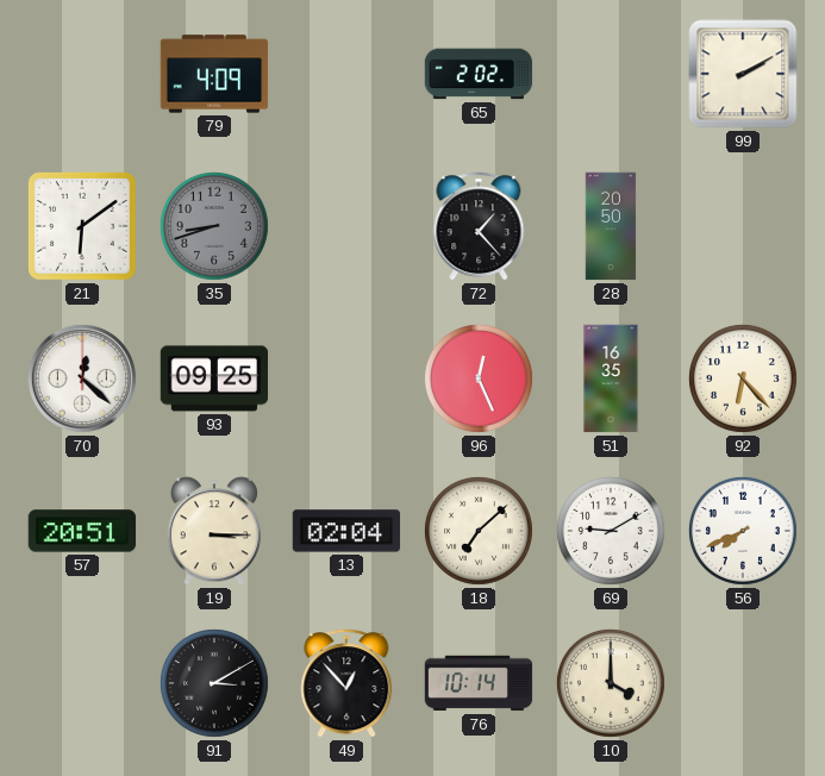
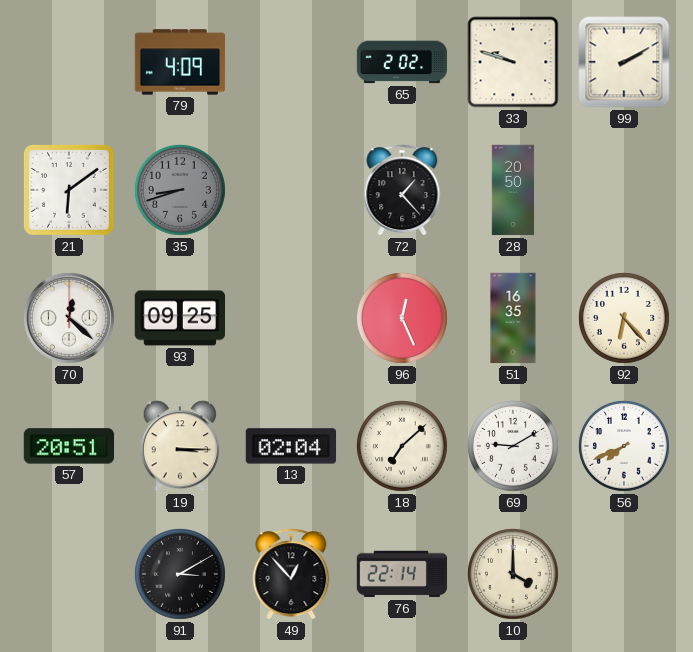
33: none -> 9:48
76: 10:14 -> 22:14
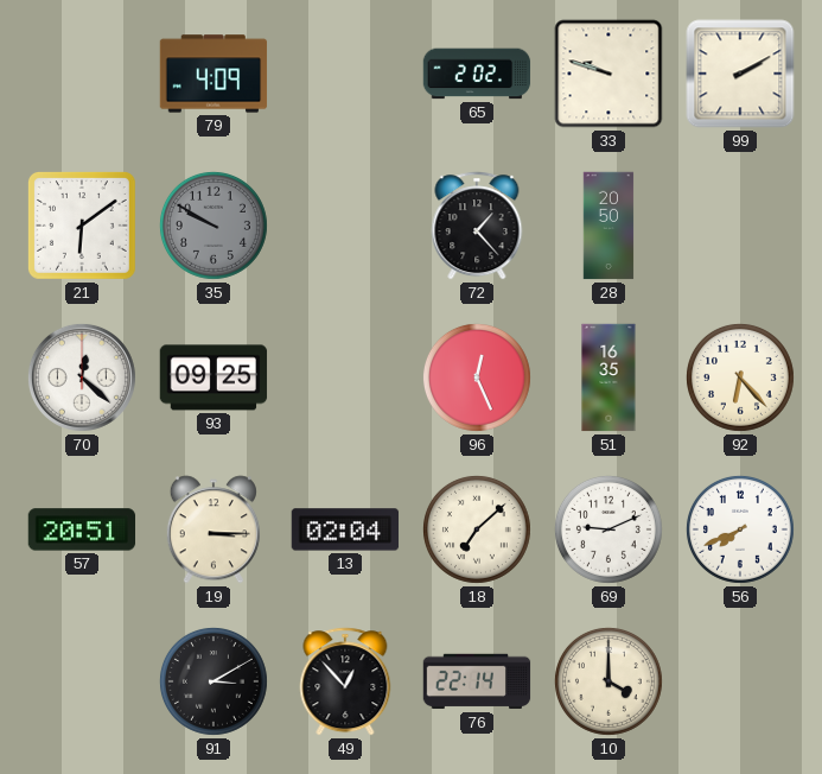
35: 8:42 -> 9:50
69: 9:10 -> 9:11
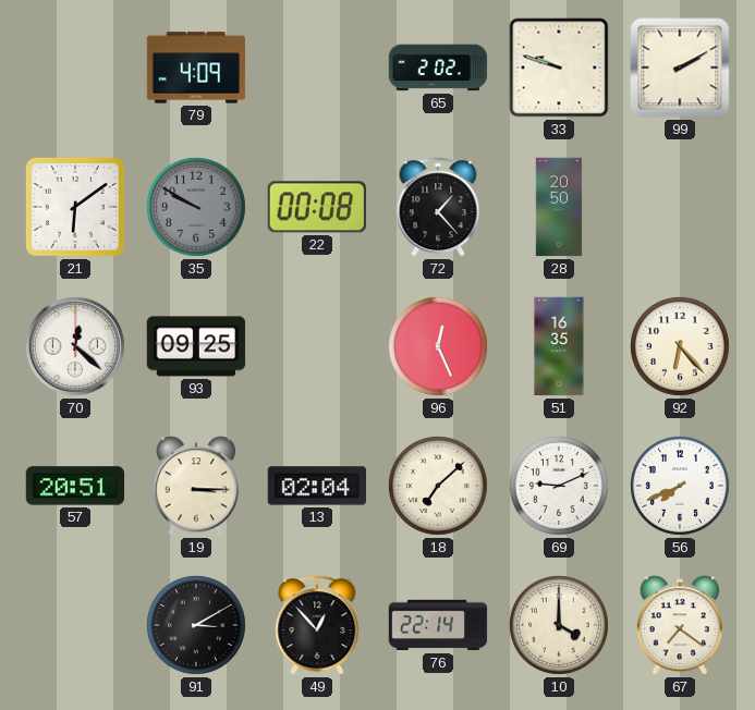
22: none -> 00:08
67: none -> 7:21
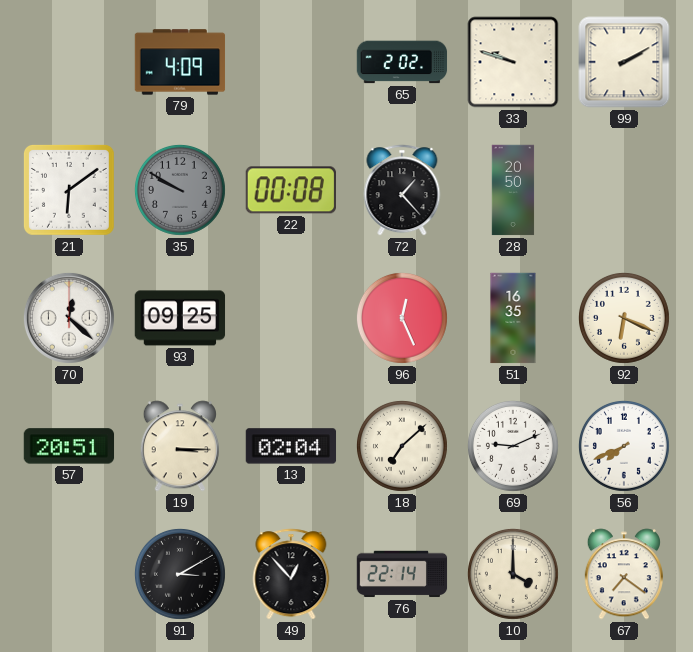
92: 6:23 -> 6:19
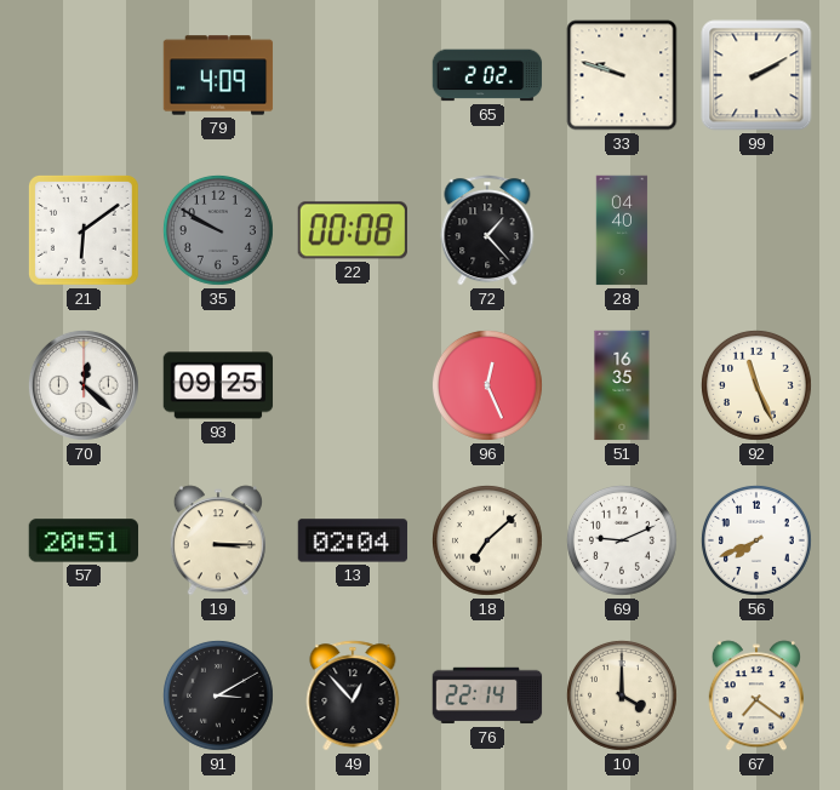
28: 20:50 -> 04:40
92: 6:19 -> 11:26
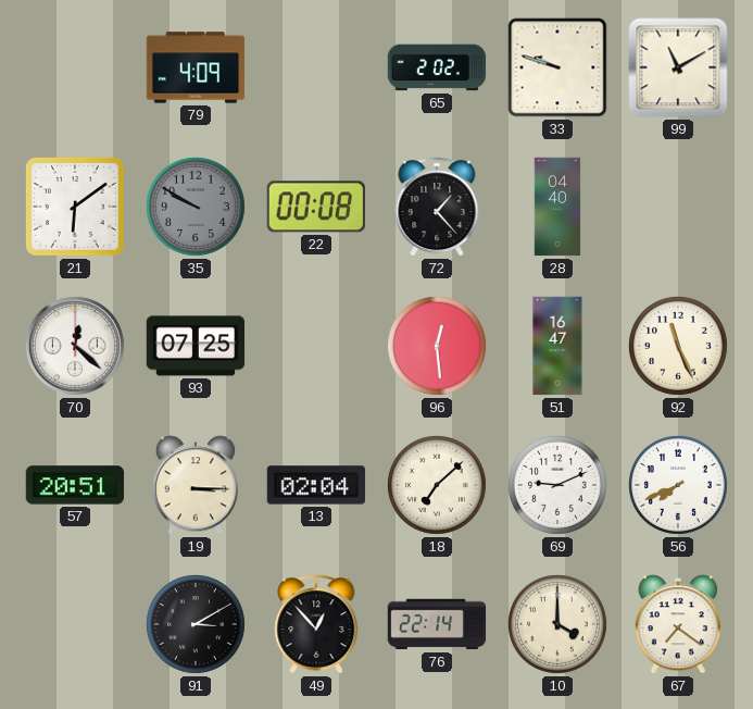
99: 2:10 -> 11:10
93: 09:25 -> 07:25
96: 12:26 -> 12:29
51: 16:35 -> 16:47
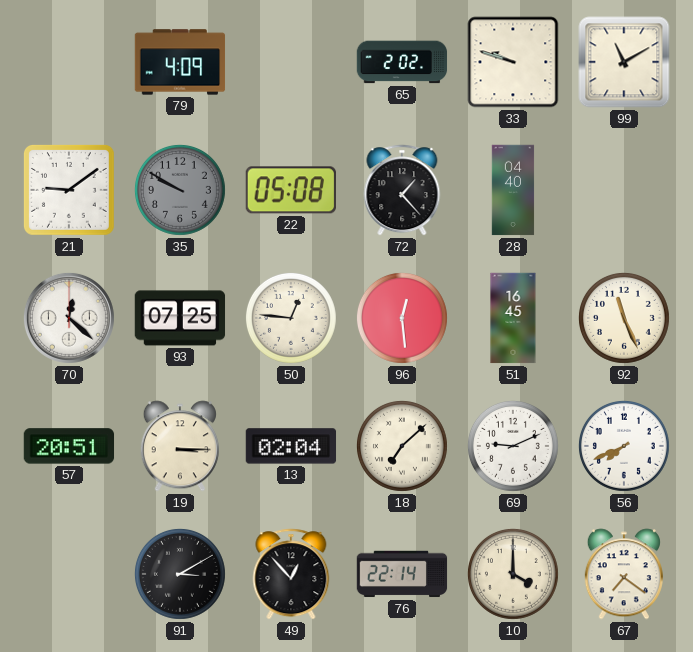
21: 6:09 -> 9:09
22: 00:08 -> 05:08
50: none -> 12:46
51: 16:47 -> 16:45
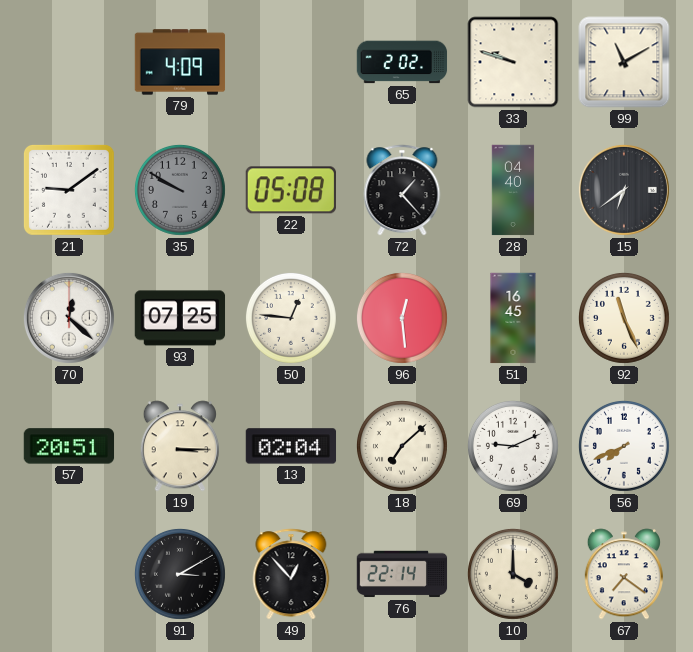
15: none -> 6:39
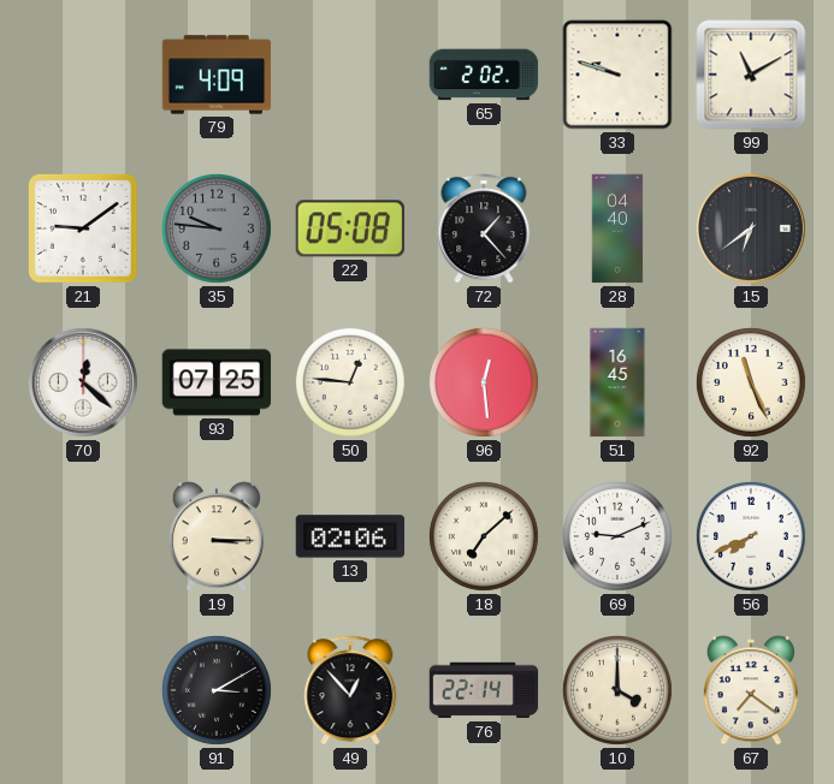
35: 9:50 -> 9:46
57: 20:51 -> none
13: 02:04 -> 02:06
